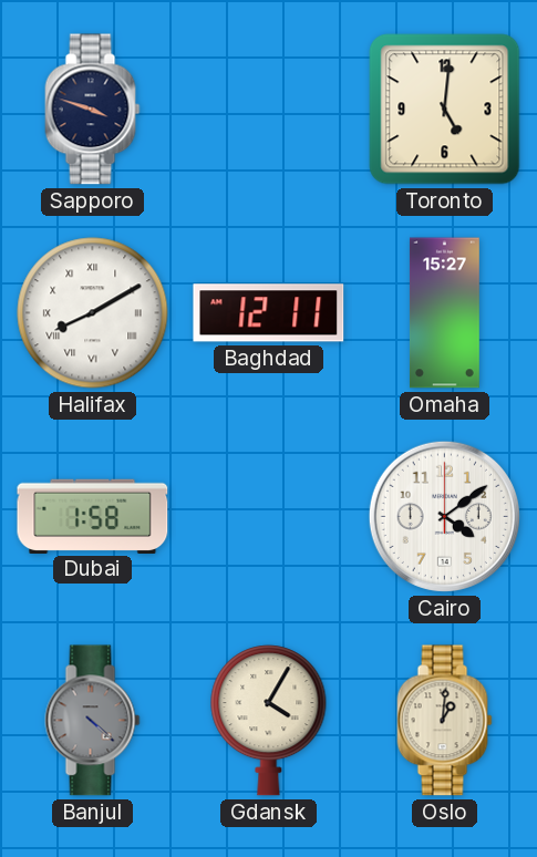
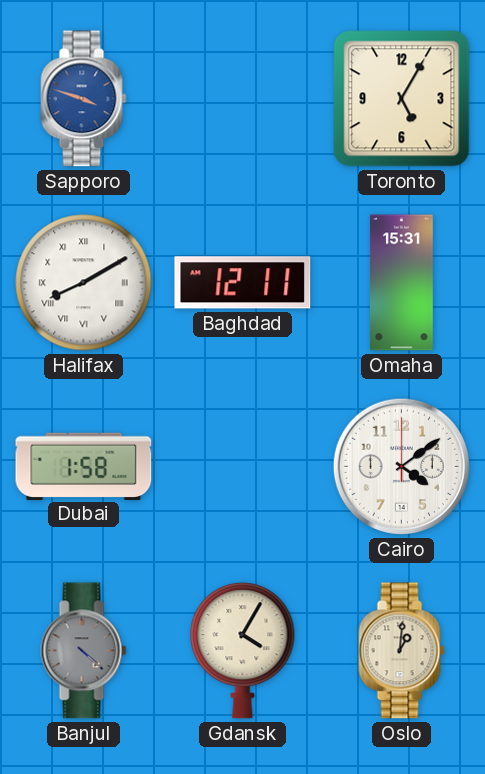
Sapporo dial: navy -> blue
Toronto: 5:01 -> 5:05
Omaha: 15:27 -> 15:31
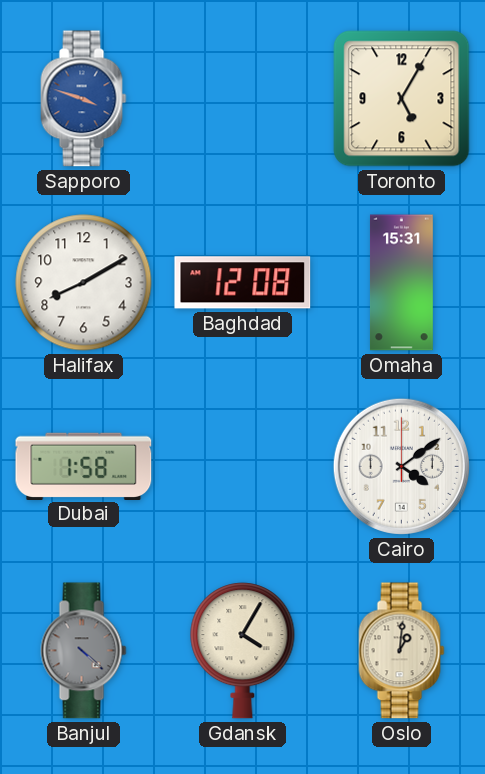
Halifax numerals: Roman -> Arabic
Baghdad: 12:11 -> 12:08
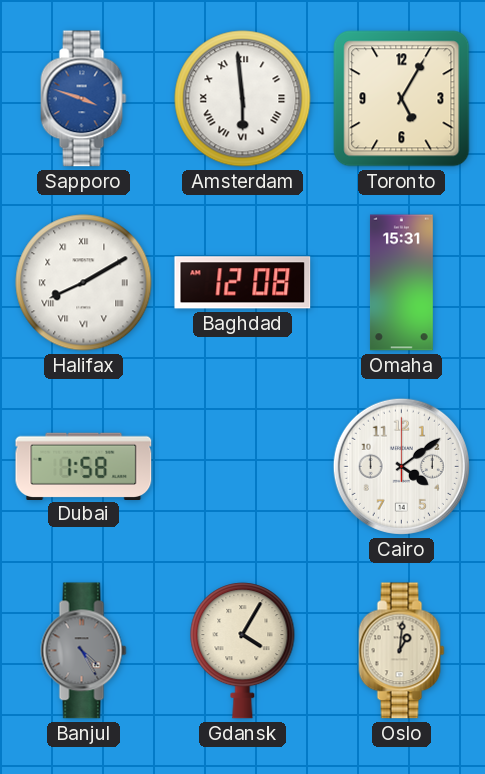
Amsterdam: none -> 5:59
Halifax numerals: Arabic -> Roman
Banjul: 4:22 -> 4:25
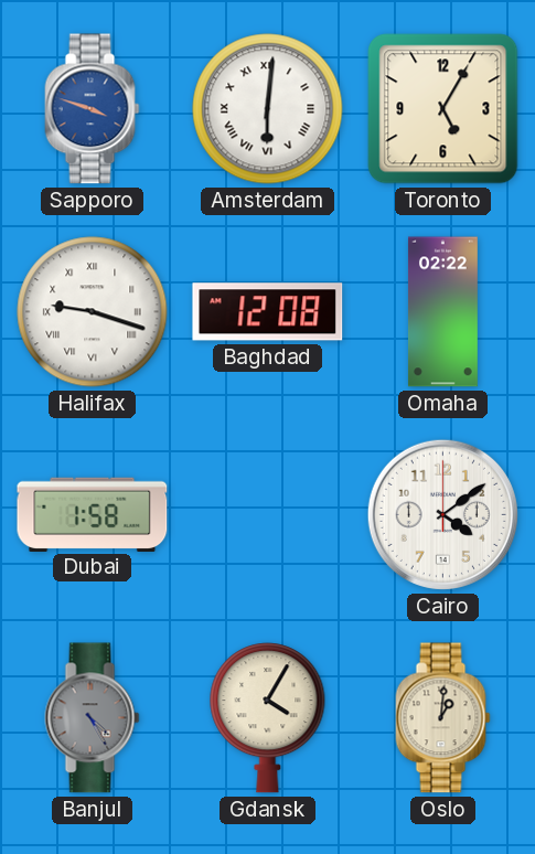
Amsterdam: 5:59 -> 6:01
Halifax: 8:10 -> 9:18
Omaha: 15:31 -> 02:22
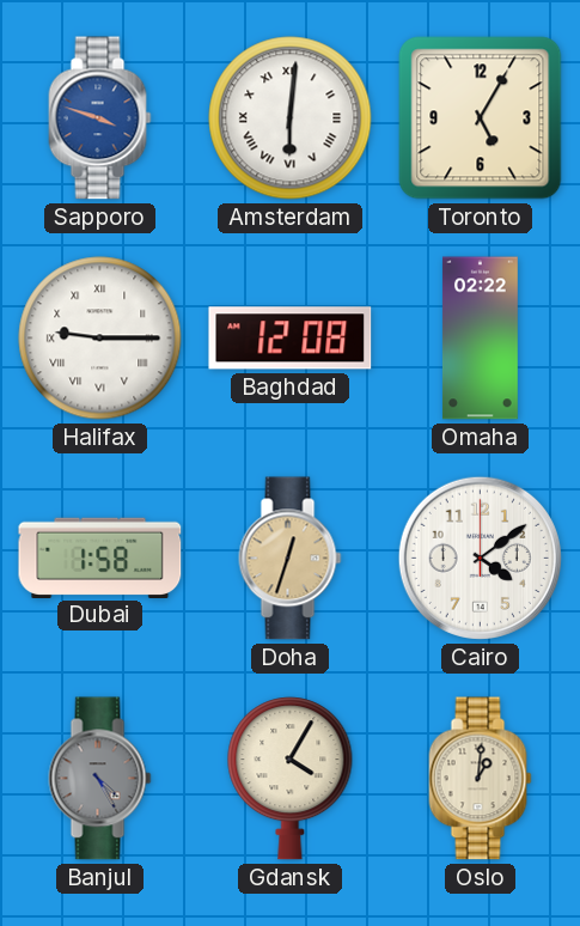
Halifax: 9:18 -> 9:15
Doha: none -> 12:33
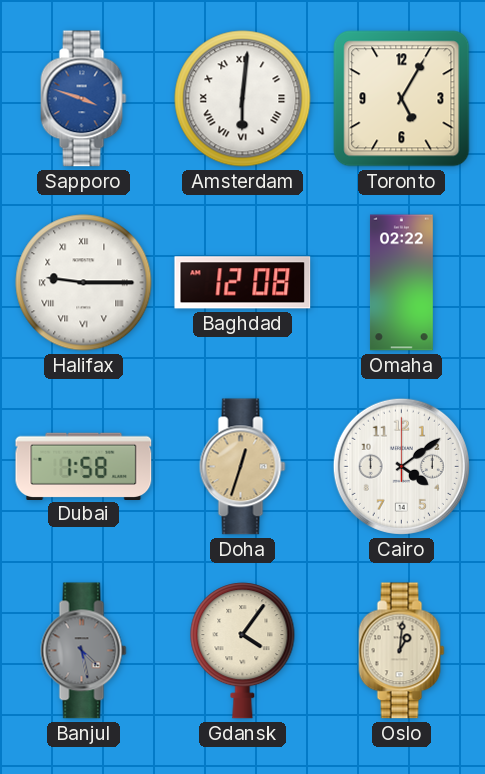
Banjul: 4:25 -> 4:28
Gdansk: 4:05 -> 4:06
